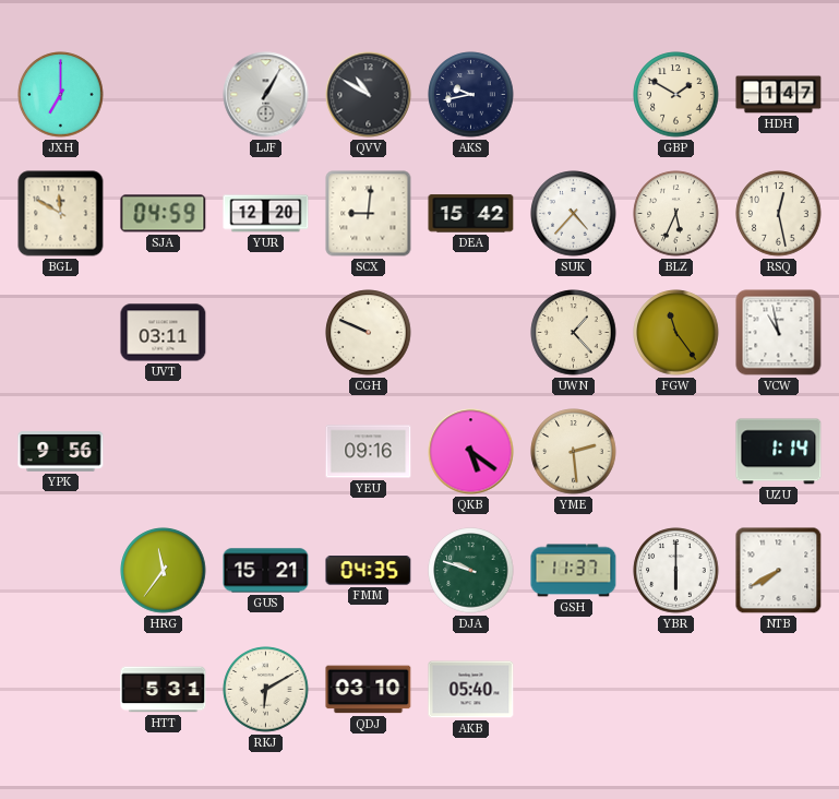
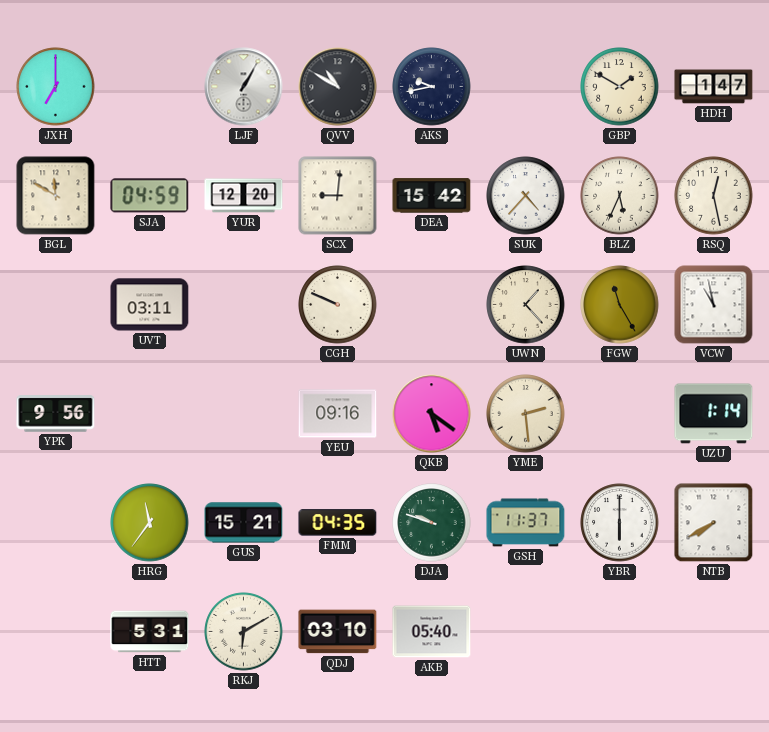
FGW: 11:24 -> 11:25
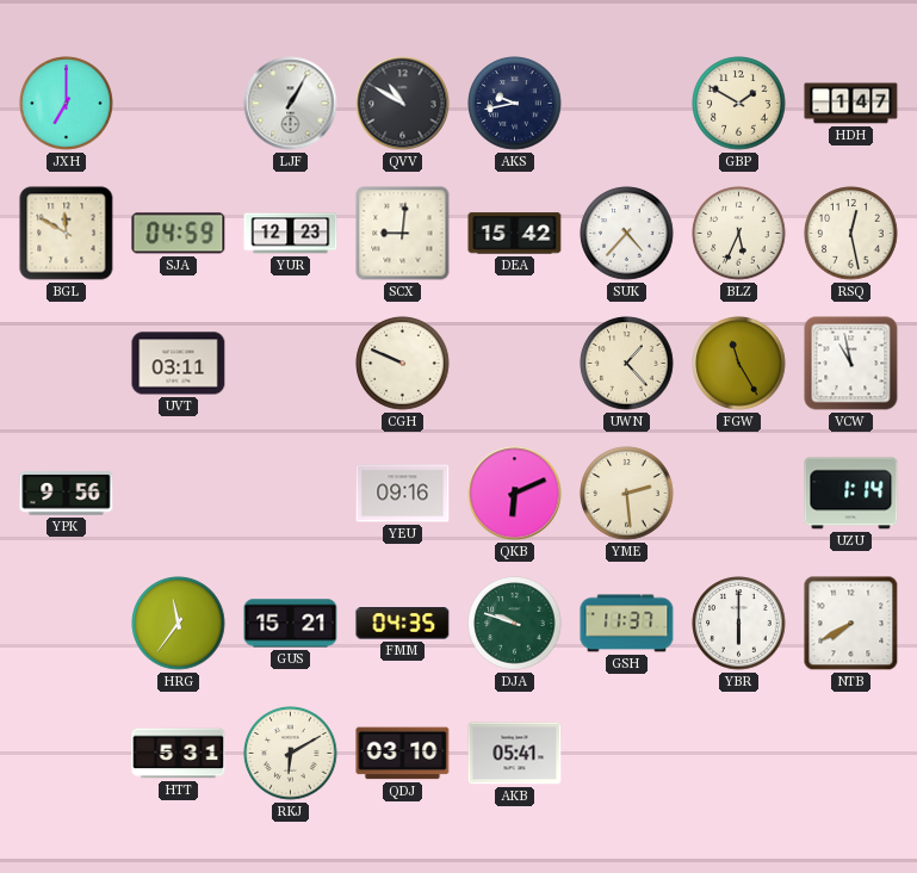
YUR: 12:20 -> 12:23
QKB: 5:21 -> 6:11
AKB: 05:40 -> 05:41
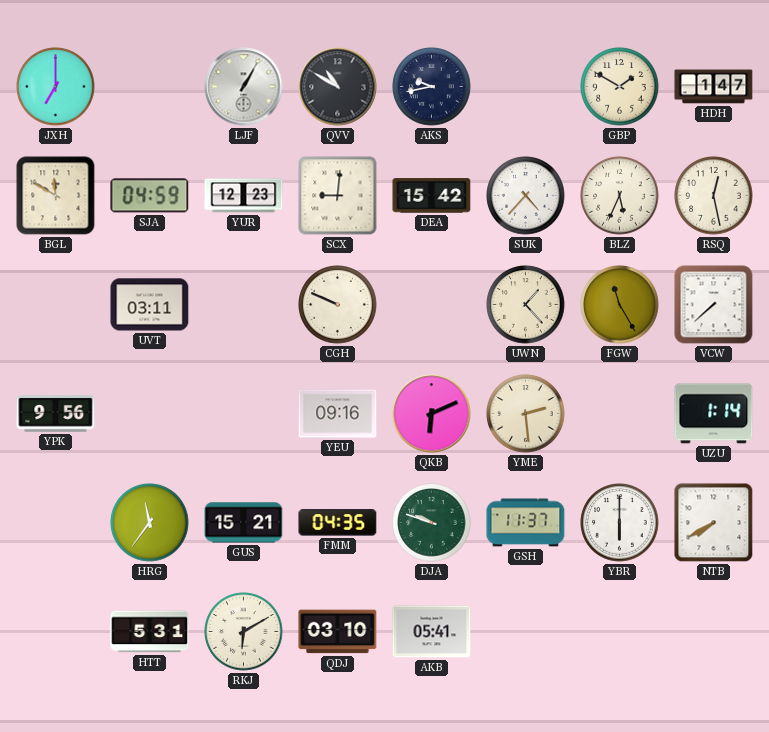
VCW: 10:58 -> 7:38
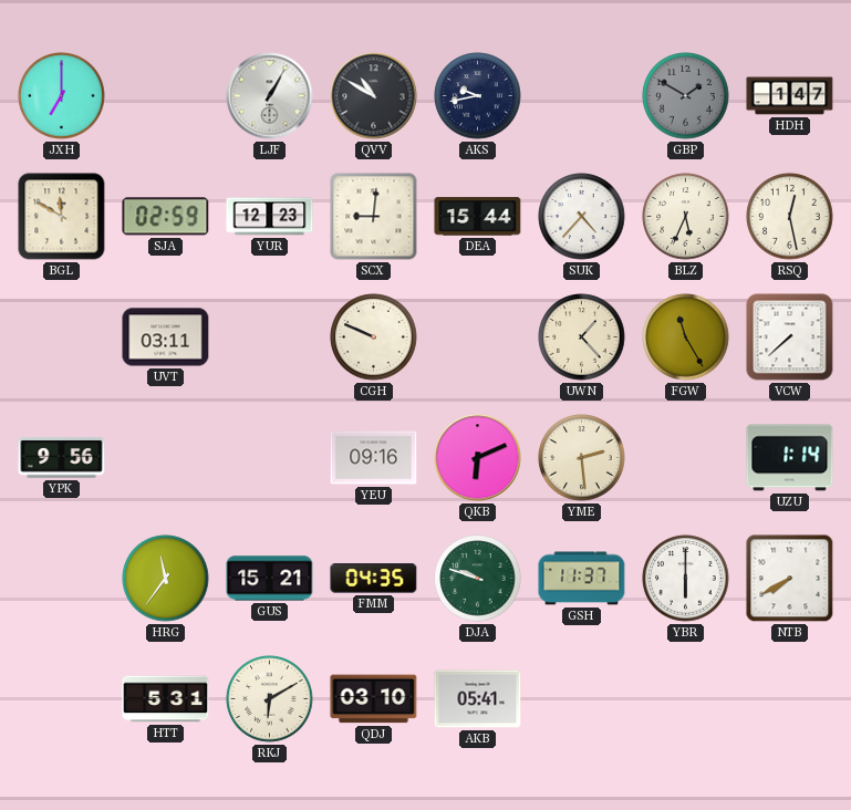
GBP dial: cream -> grey
SJA: 04:59 -> 02:59
DEA: 15:42 -> 15:44
